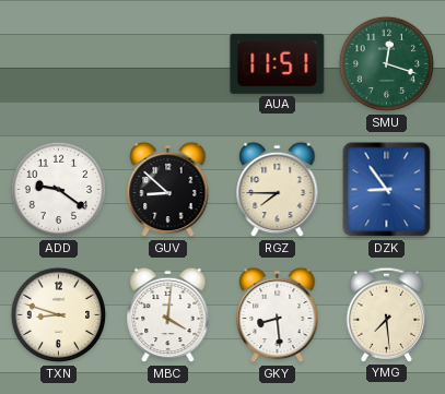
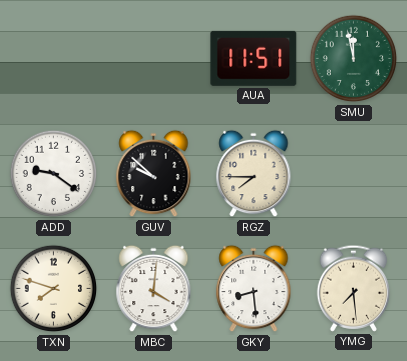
SMU: 12:18 -> 11:58
GUV: 8:52 -> 9:52
DZK: 8:54 -> none
TXN: 8:48 -> 7:48
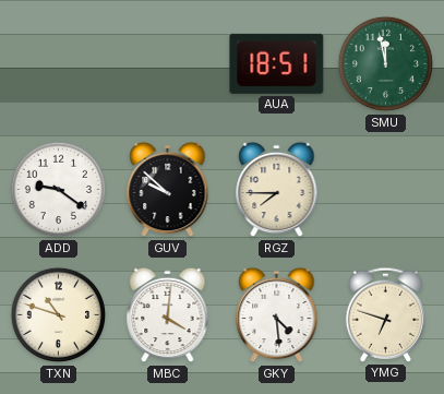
AUA: 11:51 -> 18:51
TXN: 7:48 -> 10:48
GKY: 8:29 -> 4:29
YMG: 7:29 -> 6:48
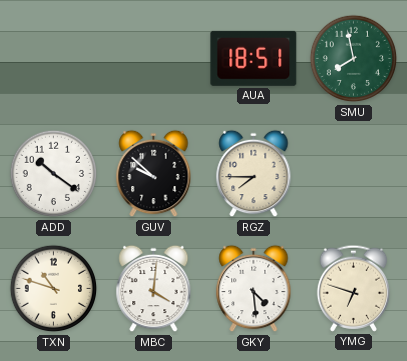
SMU: 11:58 -> 7:58
ADD: 9:21 -> 10:21
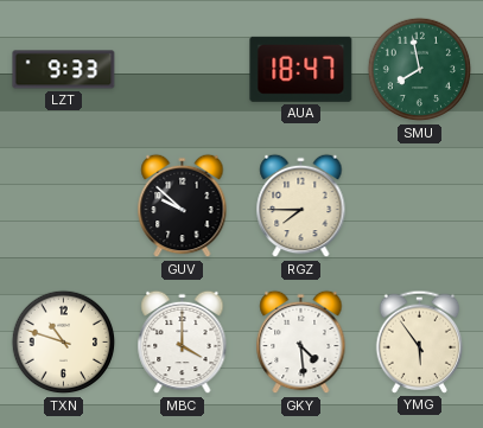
LZT: none -> 9:33
AUA: 18:51 -> 18:47
ADD: 10:21 -> none
MBC: 4:01 -> 4:00
YMG: 6:48 -> 5:54
